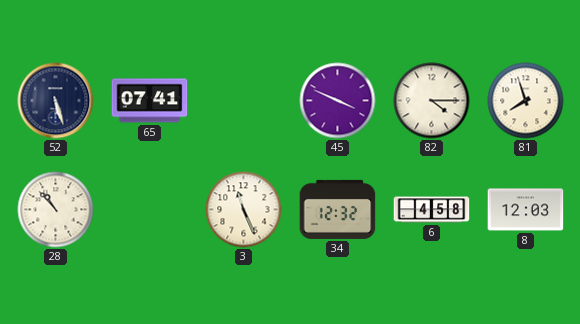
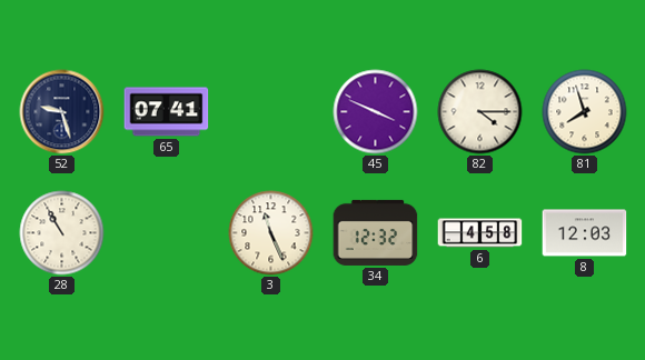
52: 5:27 -> 9:27
28: 10:53 -> 10:55
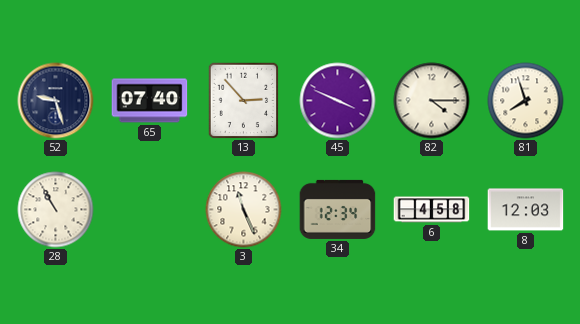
65: 07:41 -> 07:40
13: none -> 2:53
34: 12:32 -> 12:34
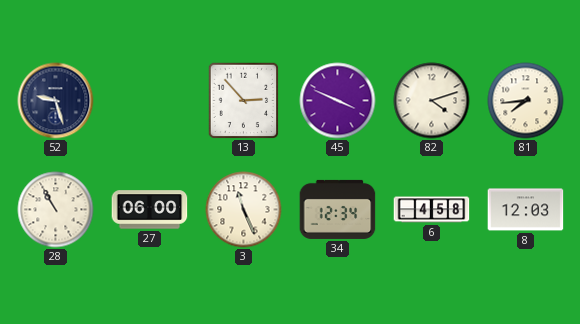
65: 07:40 -> none
82: 4:15 -> 4:12
81: 7:57 -> 7:44
27: none -> 06:00
